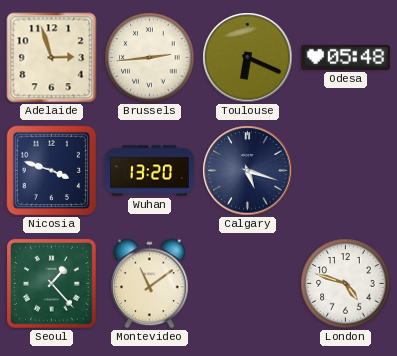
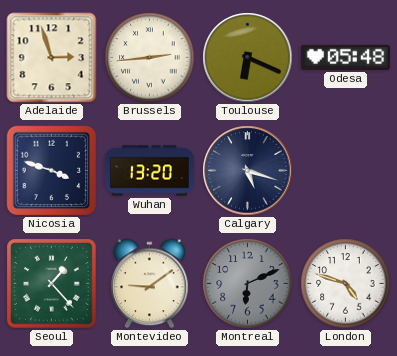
Montevideo: 11:09 -> 9:09
Montreal: none -> 6:11
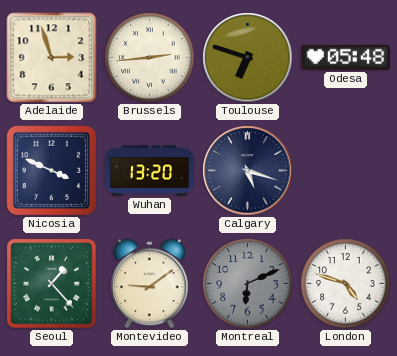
Toulouse: 6:19 -> 6:48
Nicosia: 3:48 -> 3:49
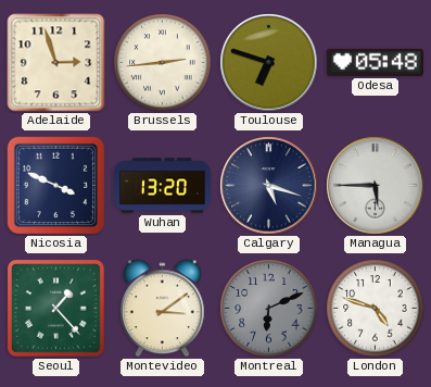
Managua: none -> 5:45
Montevideo: 9:09 -> 3:09
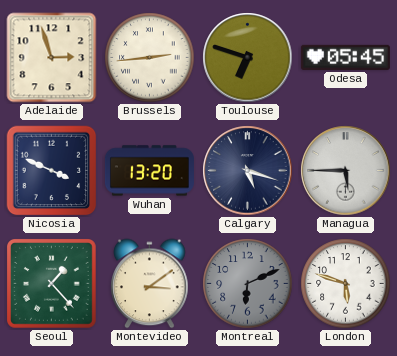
Odesa: 05:48 -> 05:45
London: 4:48 -> 5:48
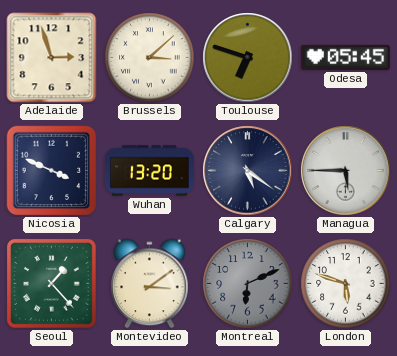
Brussels: 2:44 -> 3:08
Calgary: 5:18 -> 5:21
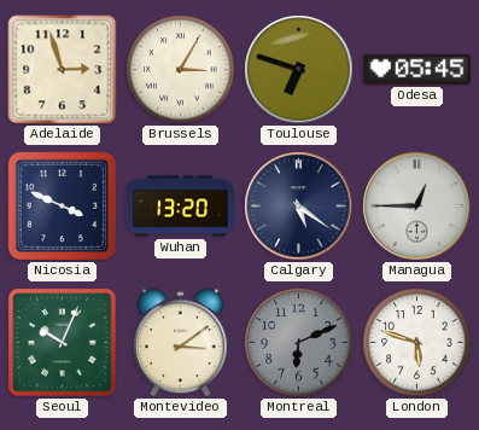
Brussels: 3:08 -> 3:05
Managua: 5:45 -> 12:45
Seoul: 1:23 -> 10:04
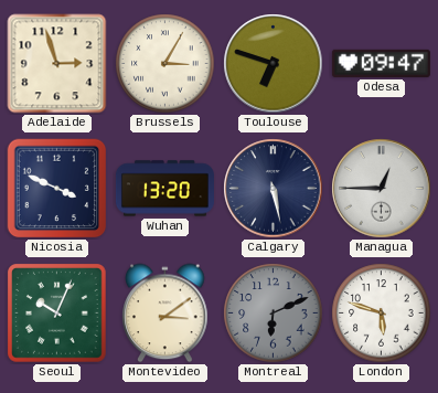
Odesa: 05:45 -> 09:47
Calgary: 5:21 -> 5:28
